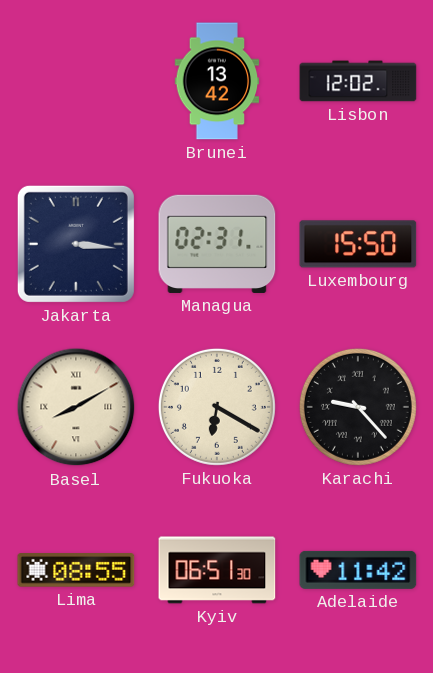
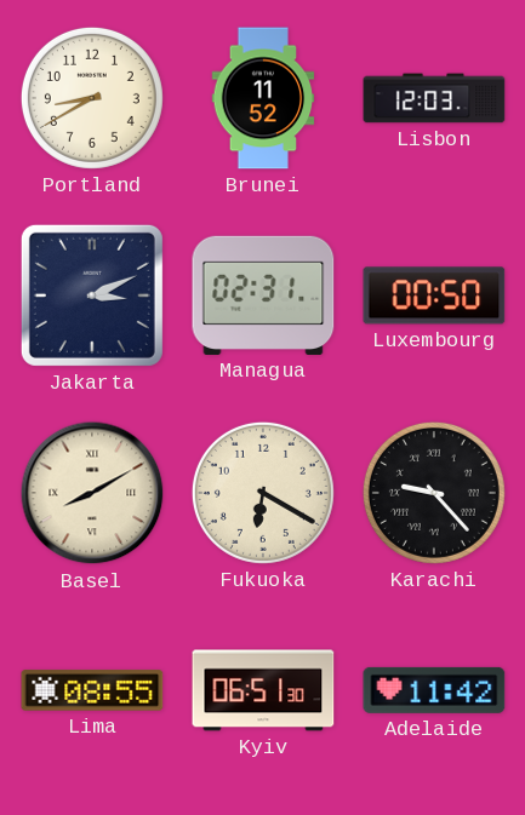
Portland: none -> 8:40
Brunei: 13:42 -> 11:52
Lisbon: 12:02 -> 12:03
Jakarta: 3:16 -> 3:11
Luxembourg: 15:50 -> 00:50
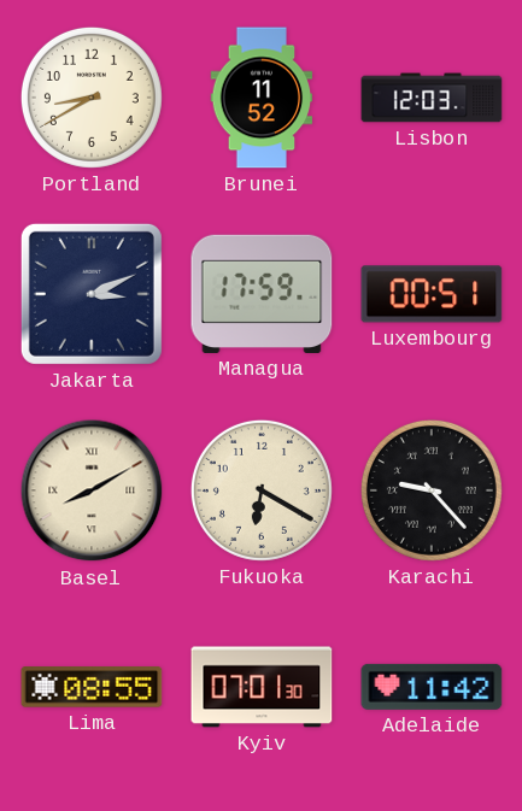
Managua: 02:31 -> 17:59
Luxembourg: 00:50 -> 00:51
Kyiv: 06:51 -> 07:01
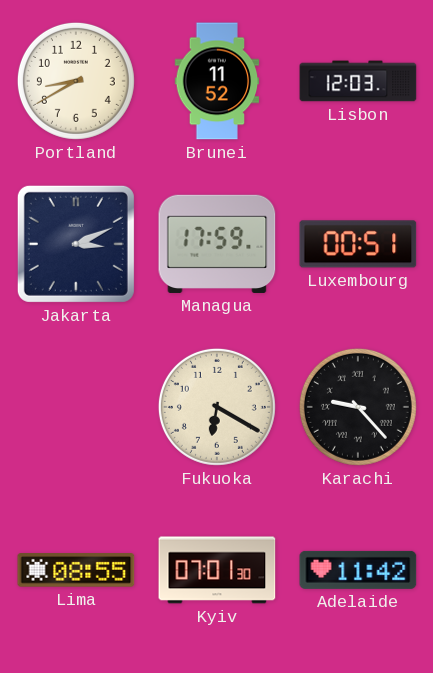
Basel: 8:10 -> none
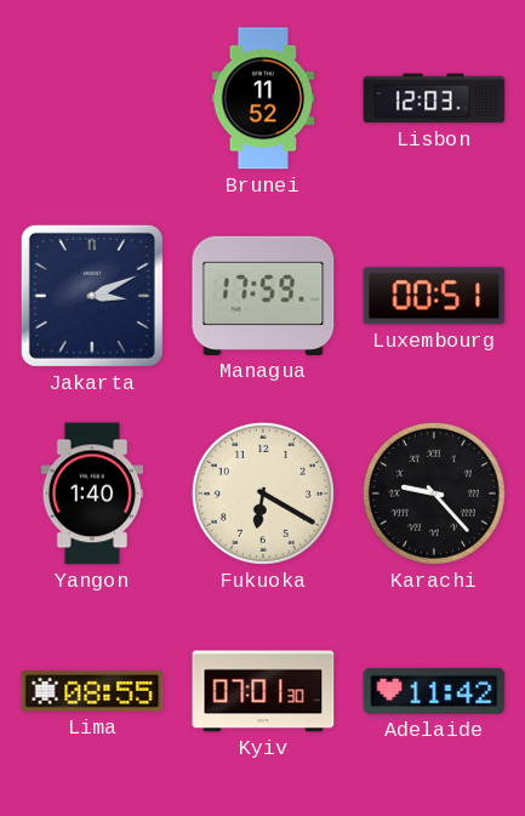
Portland: 8:40 -> none
Yangon: none -> 1:40
